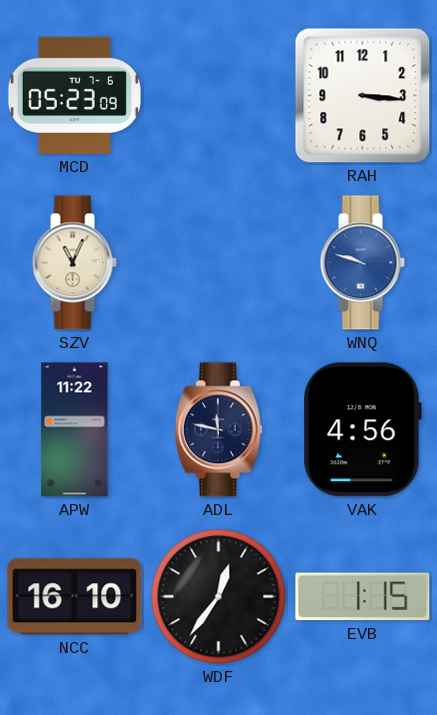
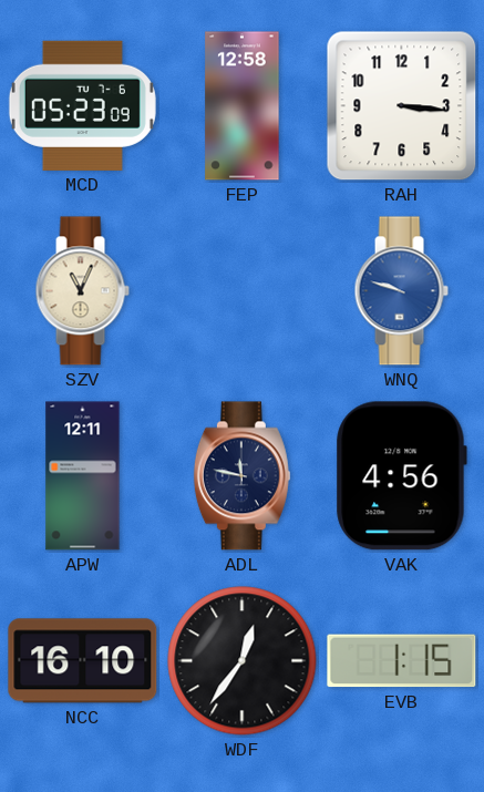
FEP: none -> 12:58
APW: 11:22 -> 12:11
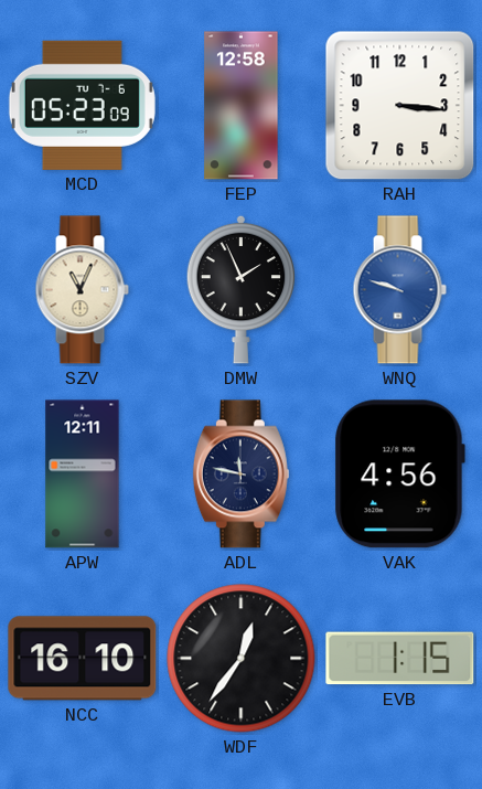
DMW: none -> 1:56
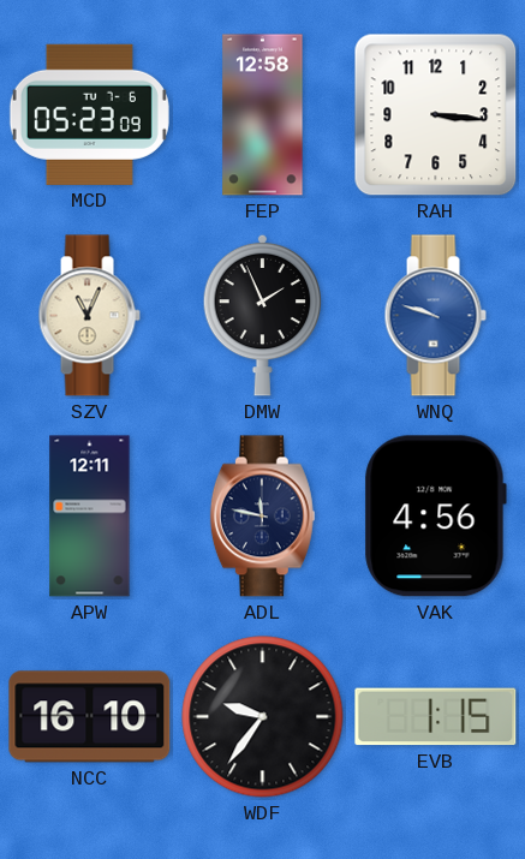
WDF: 12:36 -> 9:36
